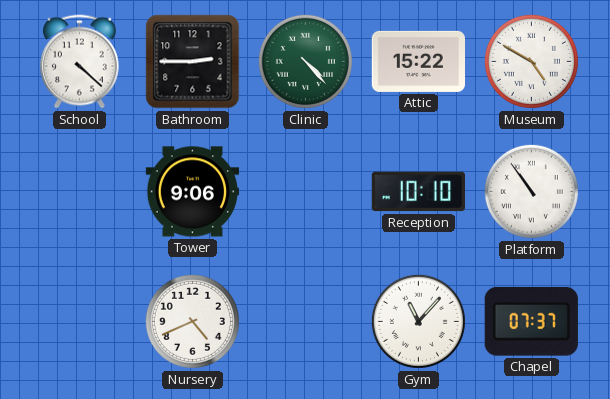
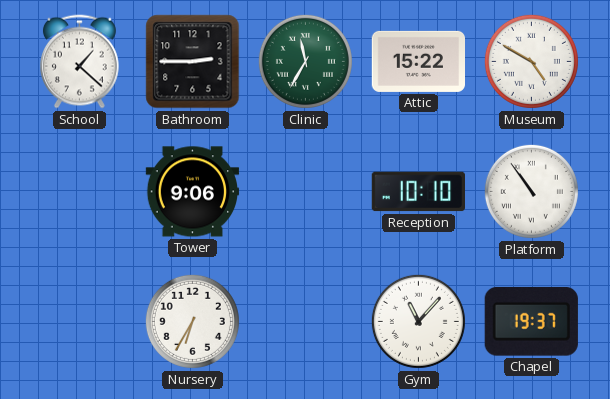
School: 4:22 -> 1:22
Clinic: 4:23 -> 11:35
Nursery: 4:41 -> 6:35
Chapel: 07:37 -> 19:37
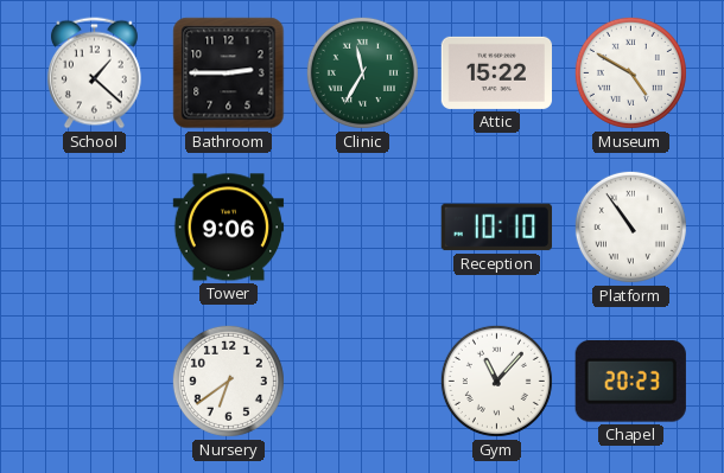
Nursery: 6:35 -> 6:39
Chapel: 19:37 -> 20:23
